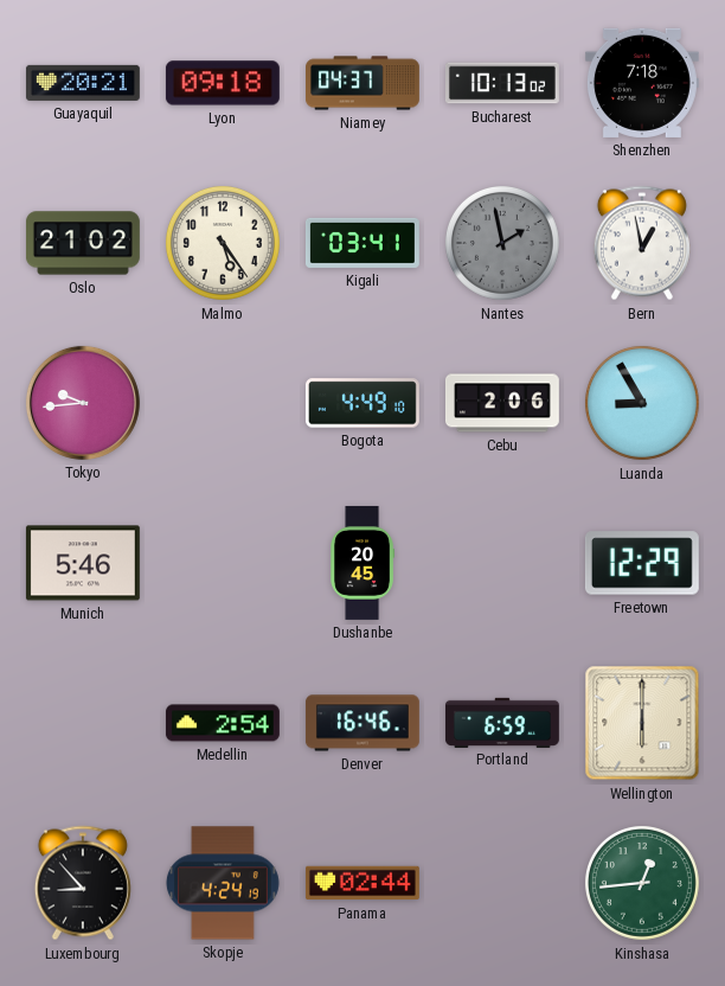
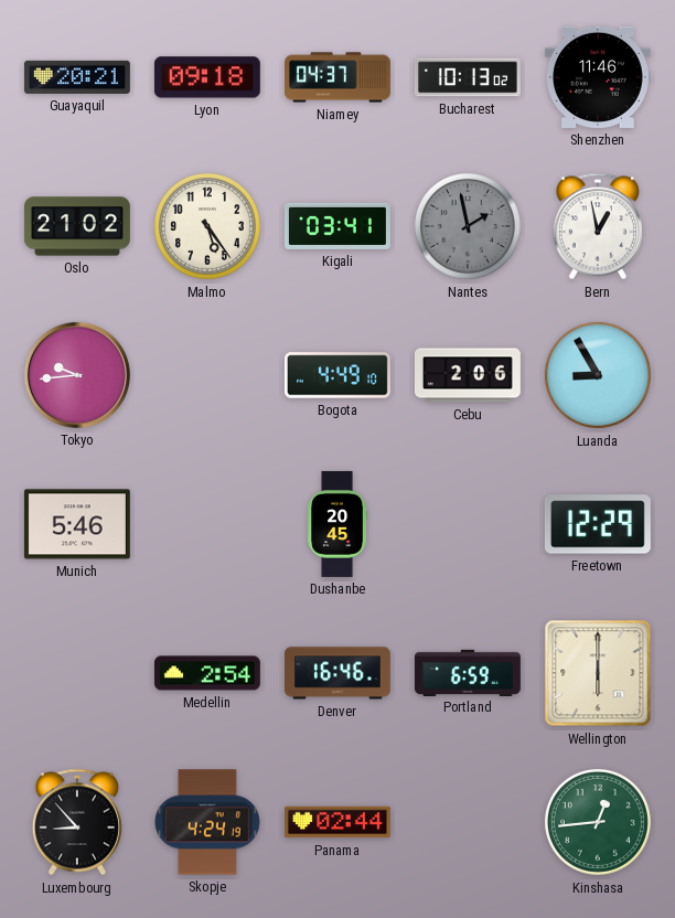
Shenzhen: 7:18 -> 11:46
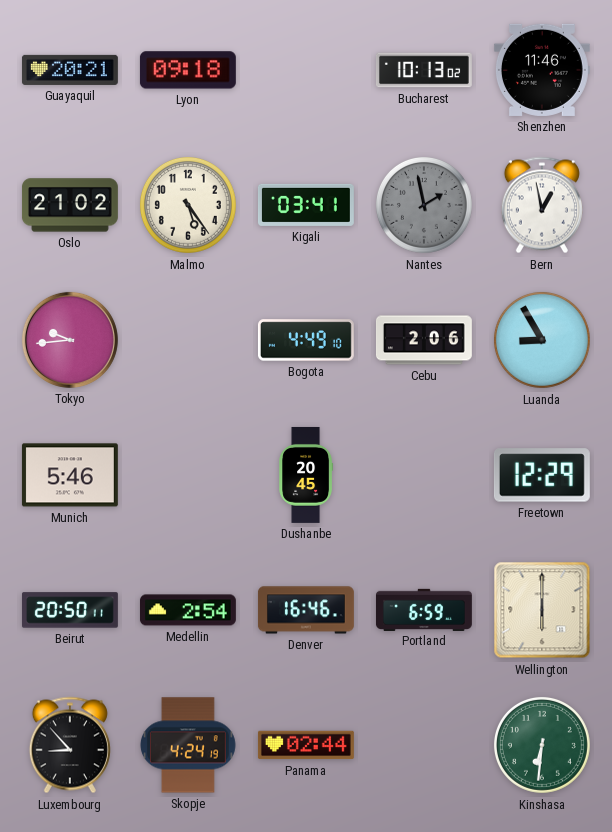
Niamey: 04:37 -> none
Beirut: none -> 20:50
Kinshasa: 12:44 -> 6:31
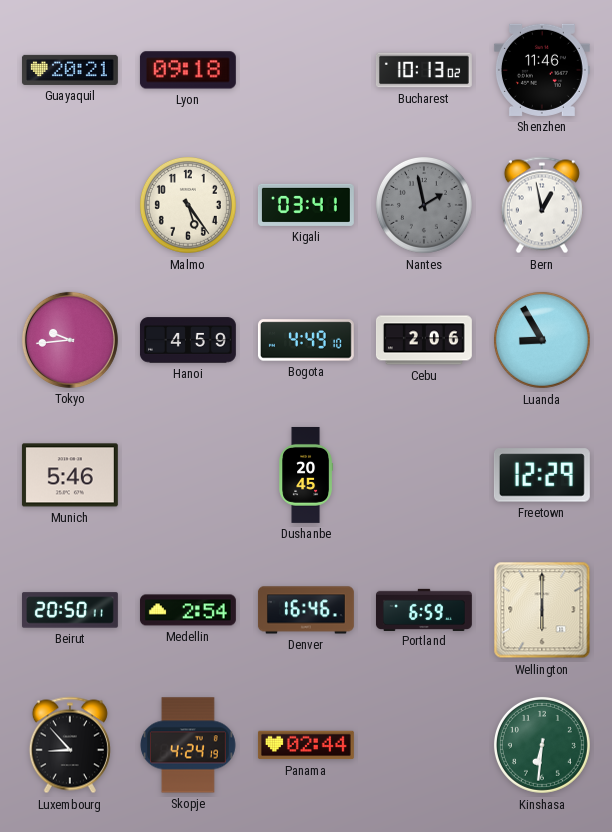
Oslo: 21:02 -> none
Hanoi: none -> 4:59
